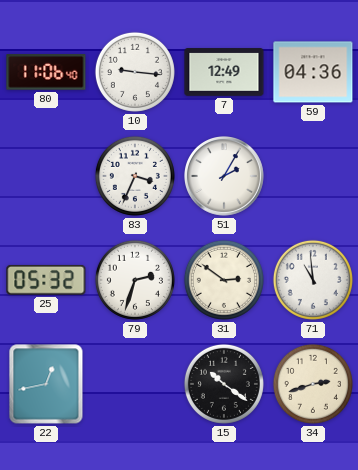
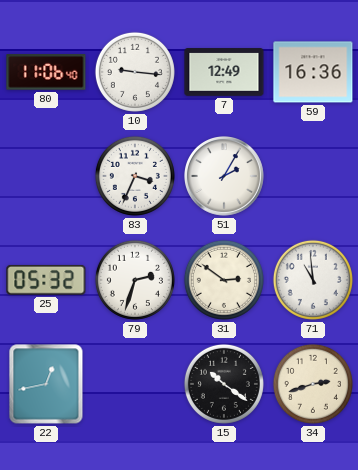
59: 04:36 -> 16:36
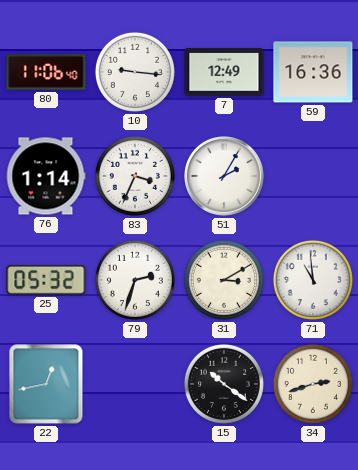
76: none -> 1:14
31: 2:51 -> 3:10
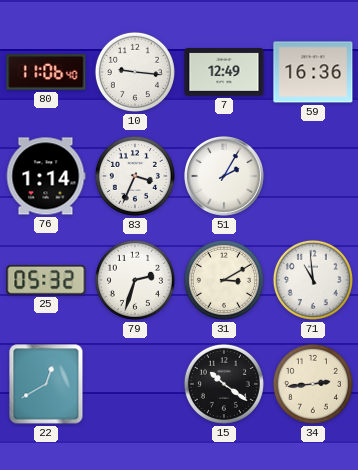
22: 12:43 -> 12:40
34: 2:42 -> 2:44
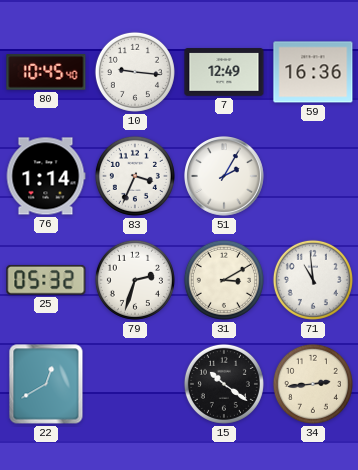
80: 11:06 -> 10:45
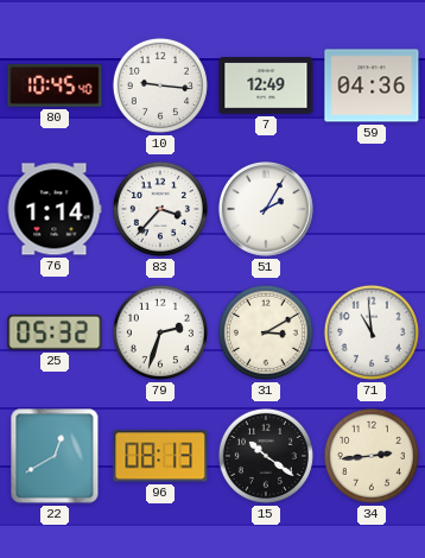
59: 16:36 -> 04:36
83: 3:34 -> 3:37
96: none -> 08:13
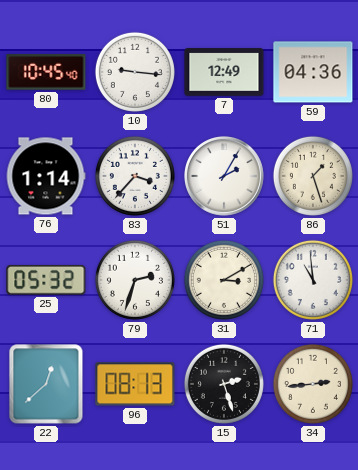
86: none -> 1:27
22: 12:40 -> 12:38
15: 10:21 -> 2:27
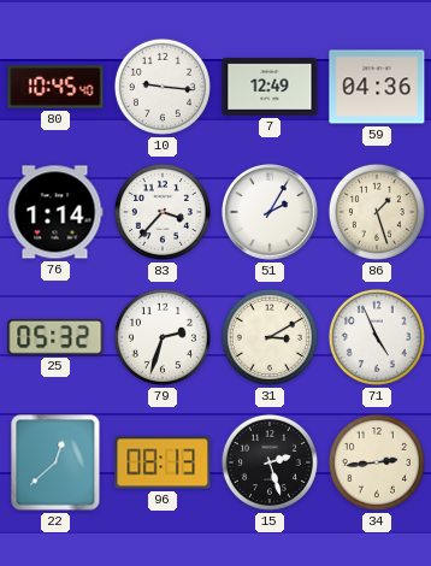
71: 10:59 -> 4:56
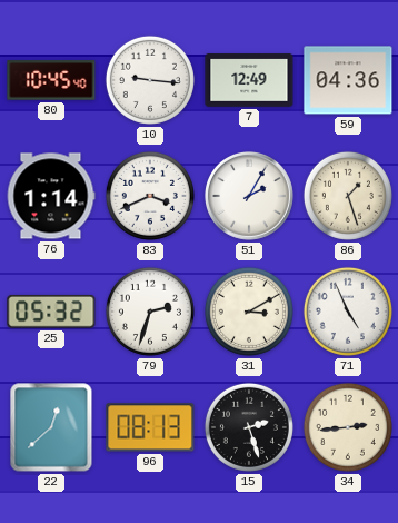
83: 3:37 -> 3:41
